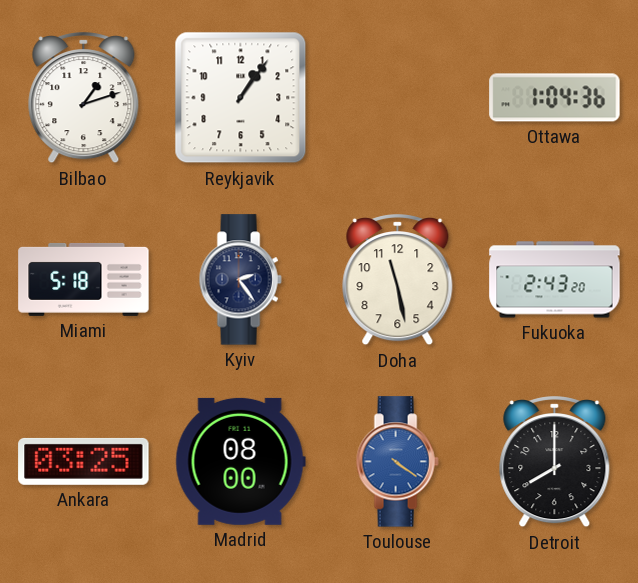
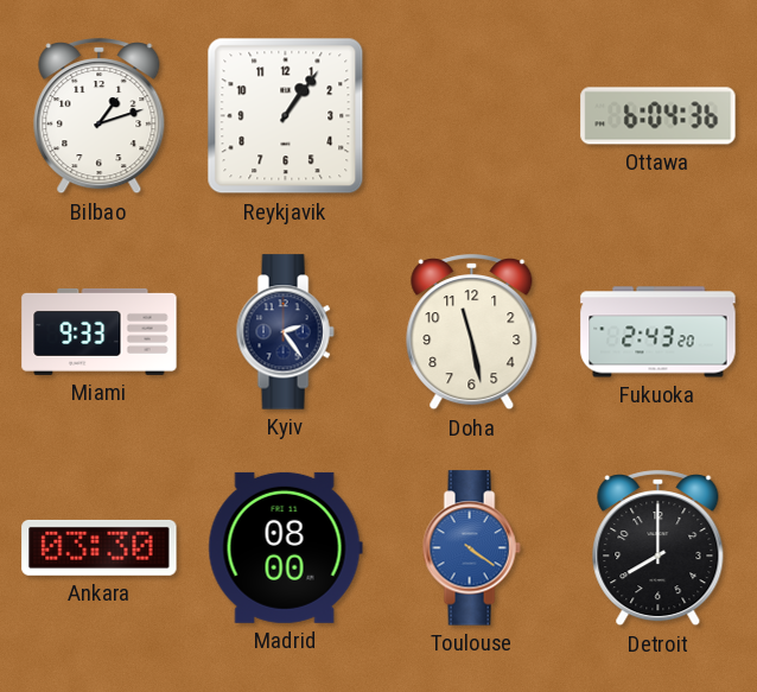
Ottawa: 1:04 -> 6:04
Miami: 5:18 -> 9:33
Ankara: 03:25 -> 03:30
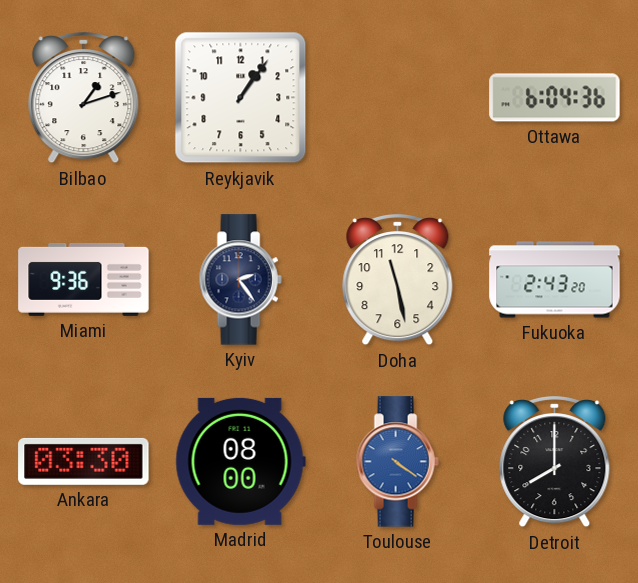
Miami: 9:33 -> 9:36
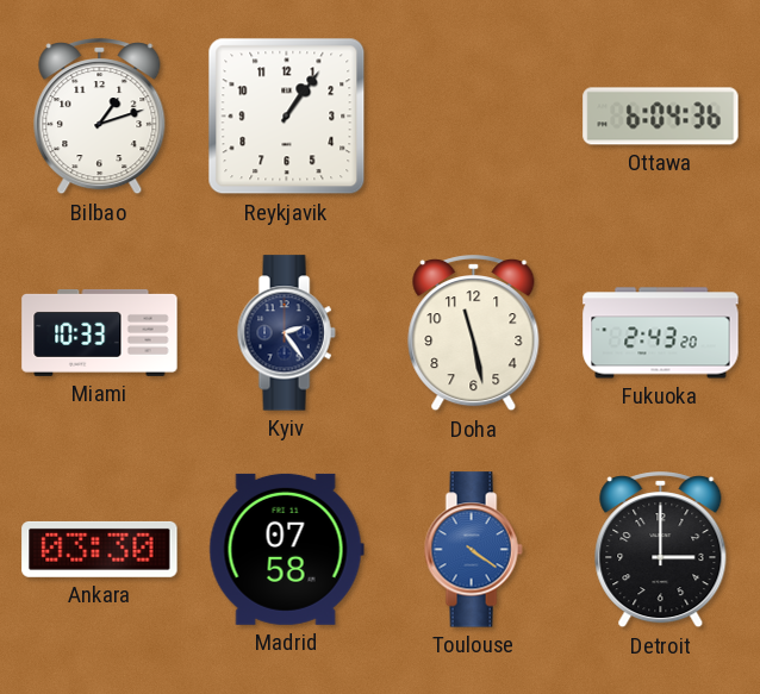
Miami: 9:36 -> 10:33
Madrid: 08:00 -> 07:58
Detroit: 8:00 -> 3:00
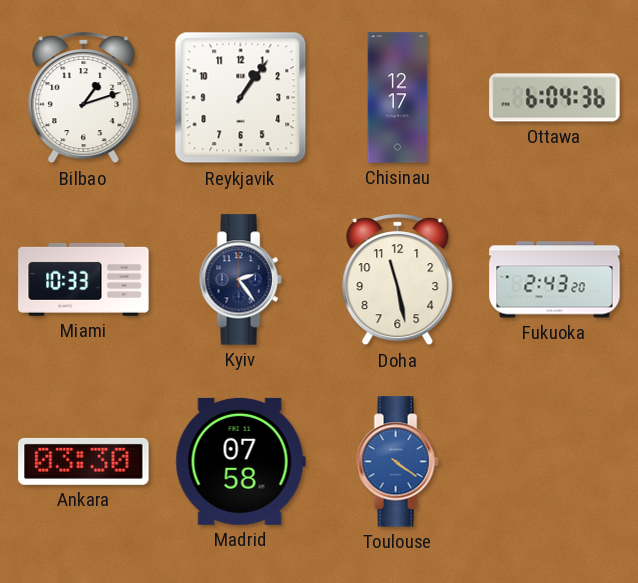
Chisinau: none -> 12:17
Detroit: 3:00 -> none
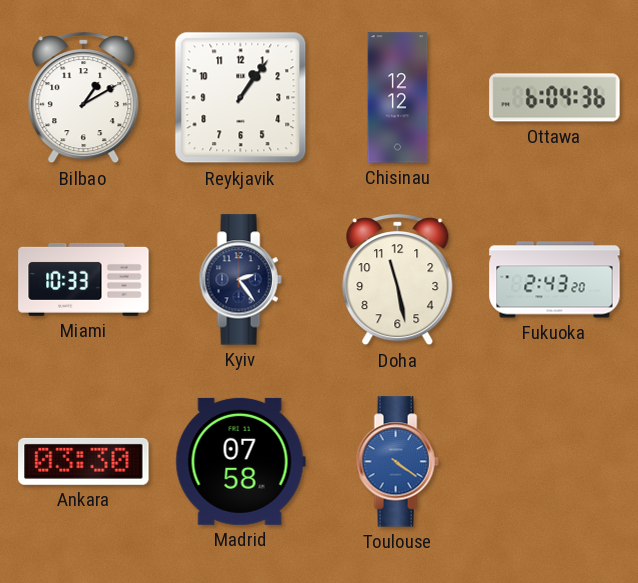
Bilbao: 1:12 -> 1:10
Chisinau: 12:17 -> 12:12
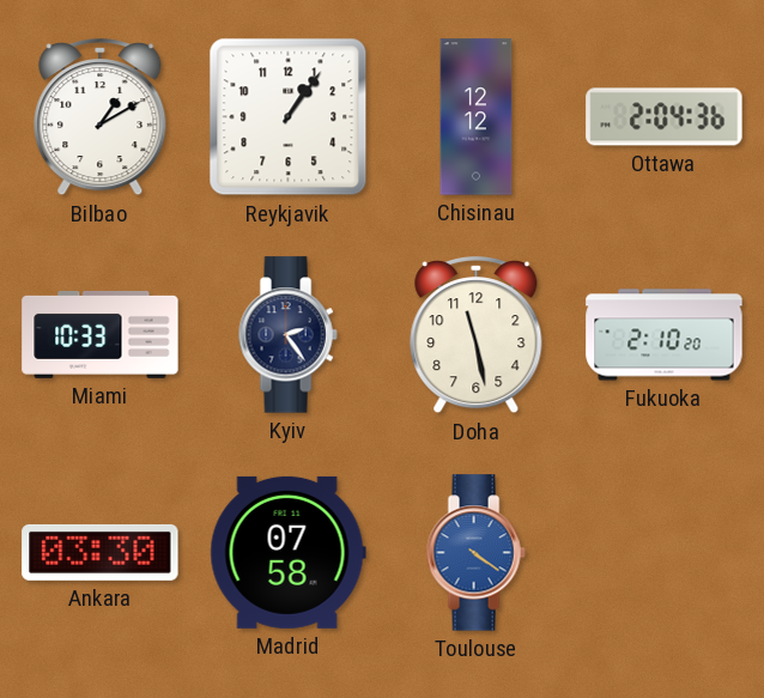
Ottawa: 6:04 -> 2:04
Fukuoka: 2:43 -> 2:10
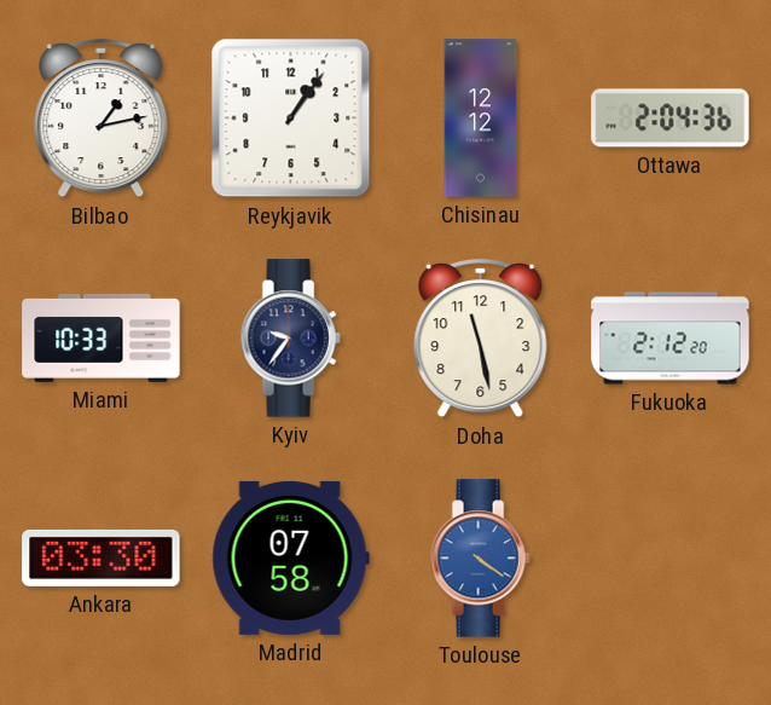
Bilbao: 1:10 -> 1:13
Kyiv: 2:24 -> 9:36
Fukuoka: 2:10 -> 2:12
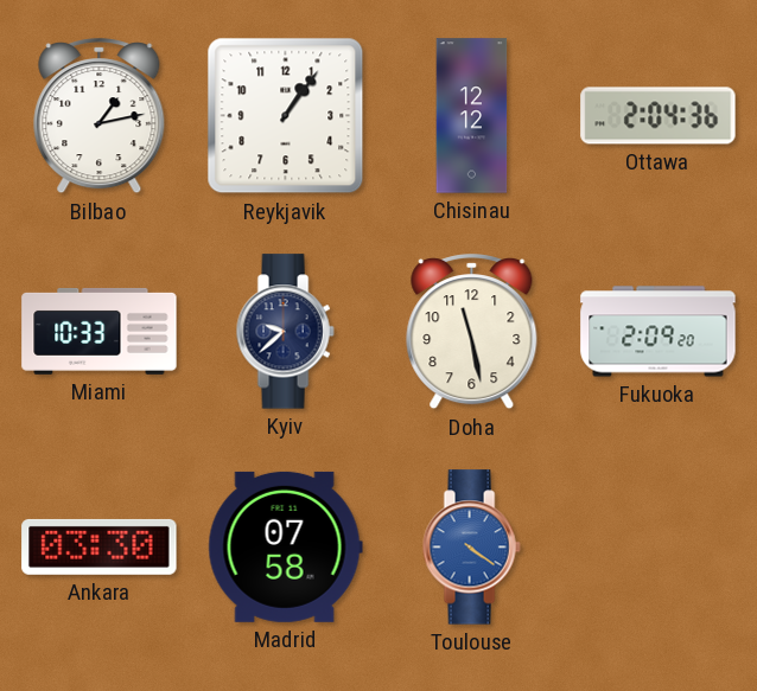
Kyiv: 9:36 -> 9:38
Fukuoka: 2:12 -> 2:09
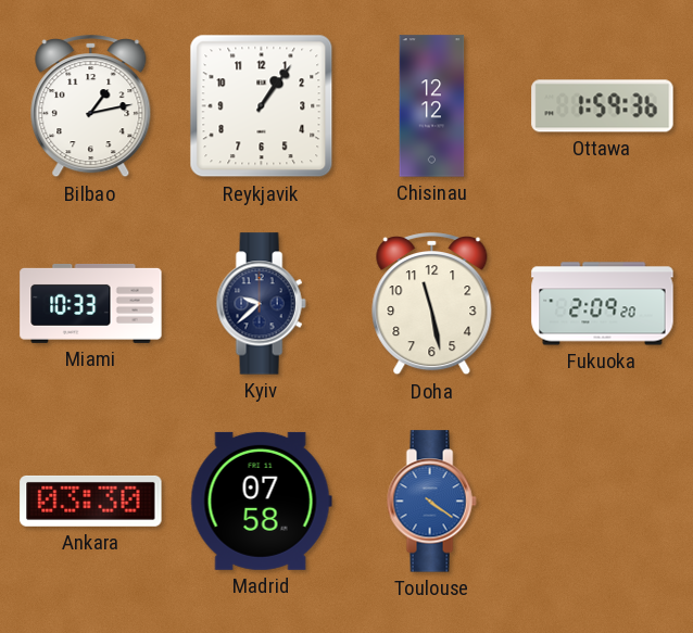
Ottawa: 2:04 -> 1:59
